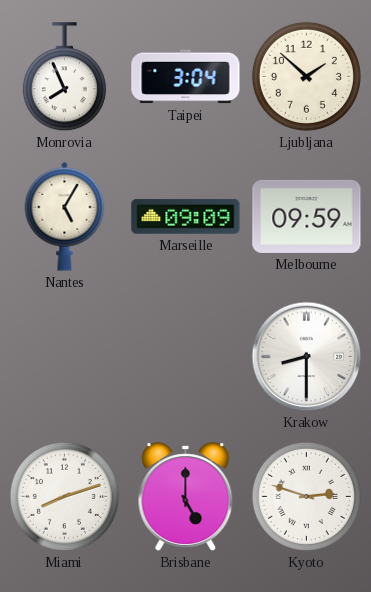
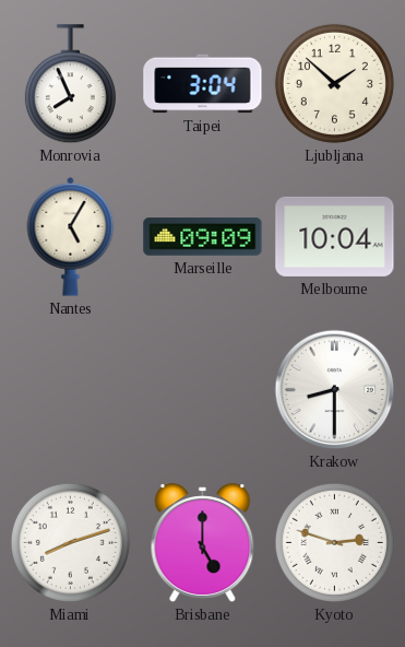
Melbourne: 09:59 -> 10:04
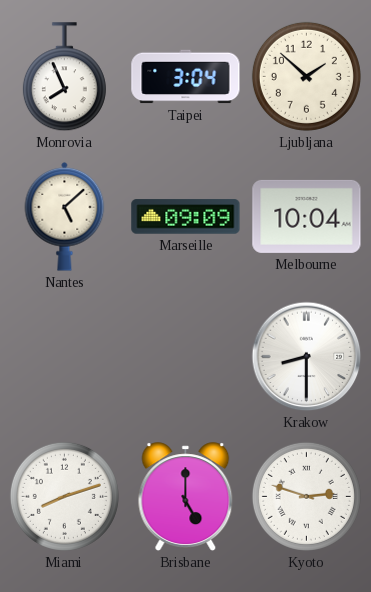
Nantes: 5:05 -> 5:08
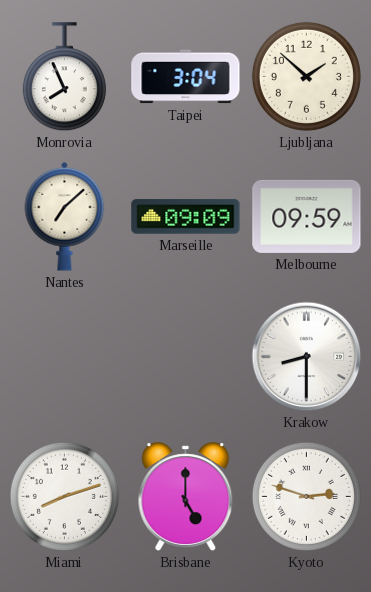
Nantes: 5:08 -> 7:08
Melbourne: 10:04 -> 09:59
